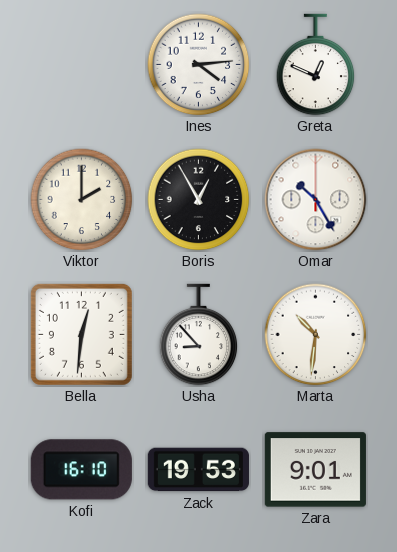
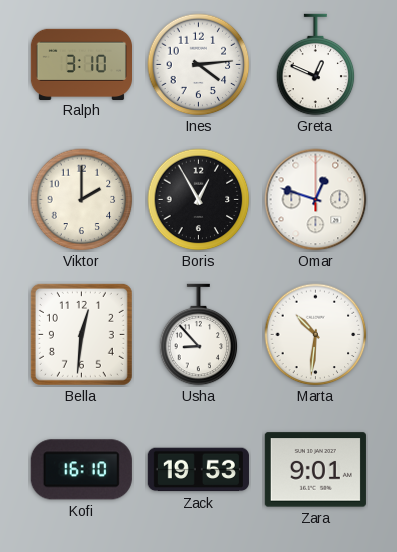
Ralph: none -> 3:10
Omar: 10:25 -> 12:48
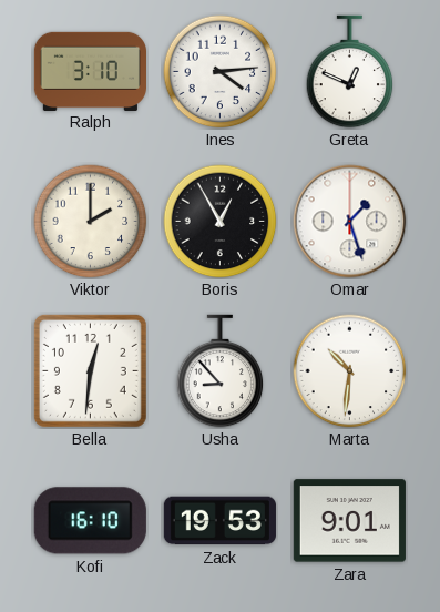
Omar: 12:48 -> 1:27
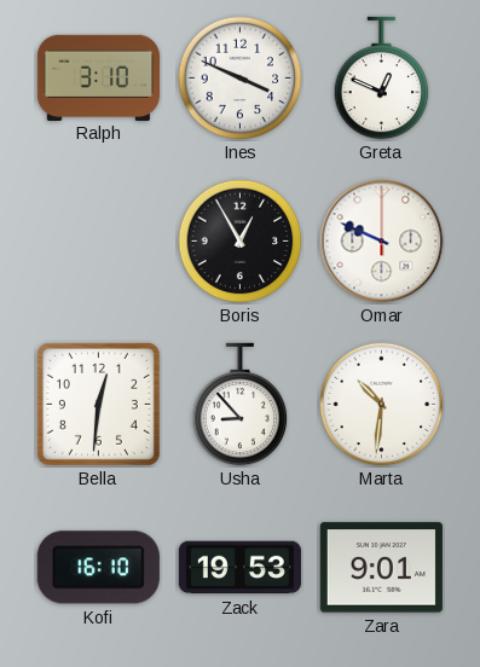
Ines: 4:14 -> 3:49
Viktor: 2:00 -> none
Omar: 1:27 -> 9:49
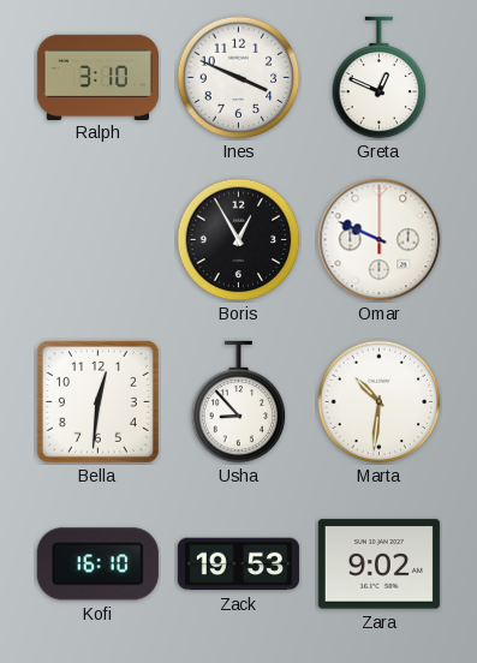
Zara: 9:01 -> 9:02
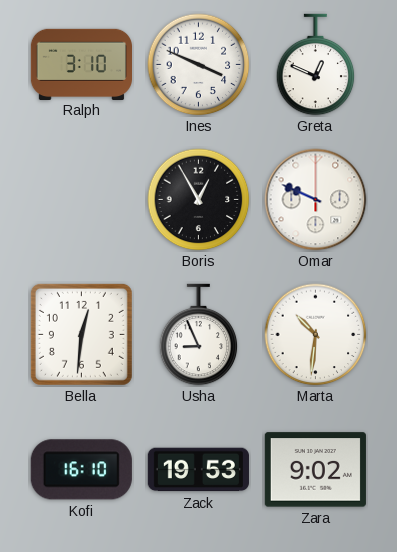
Usha: 8:53 -> 8:56
